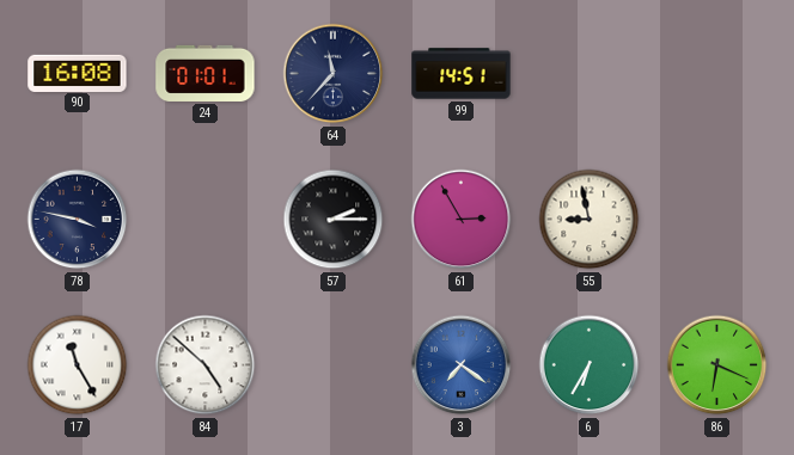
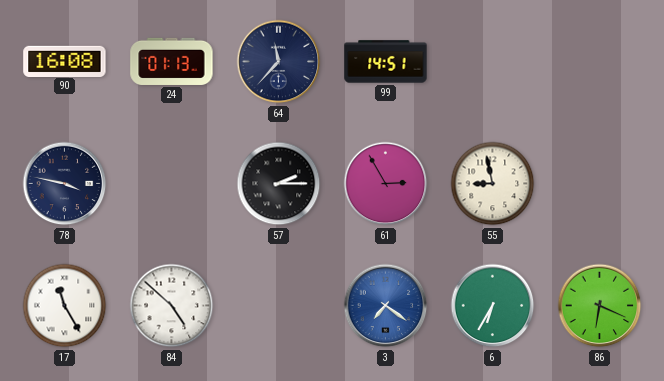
24: 01:01 -> 01:13
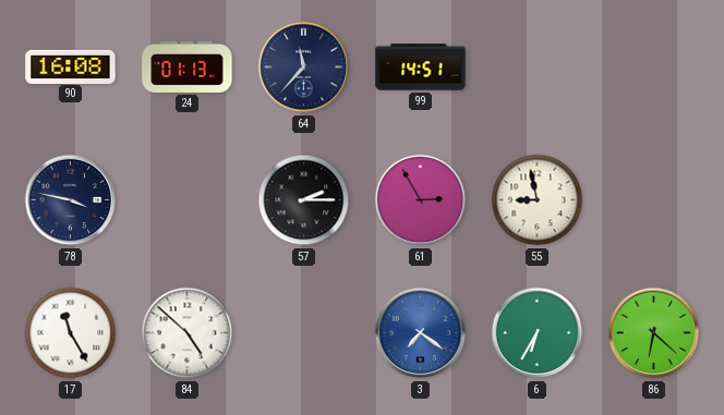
86: 6:19 -> 6:22
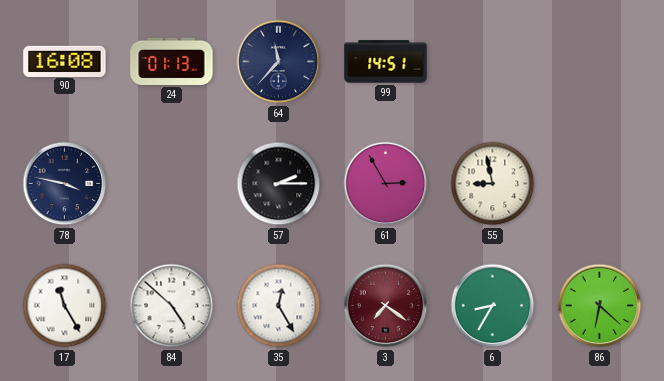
35: none -> 12:25
3 dial: blue -> burgundy
6: 6:35 -> 8:35
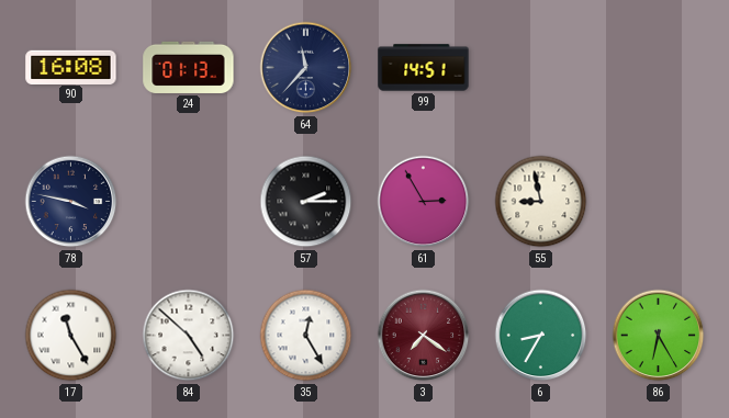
86: 6:22 -> 6:25
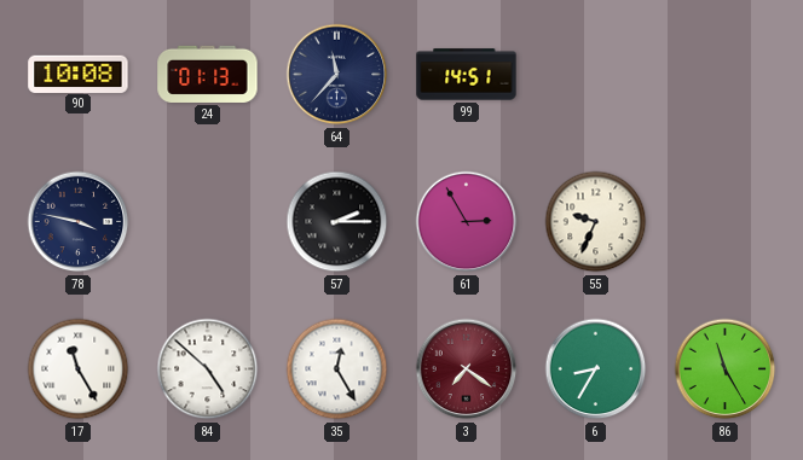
90: 16:08 -> 10:08
55: 8:58 -> 9:34
86: 6:25 -> 11:25
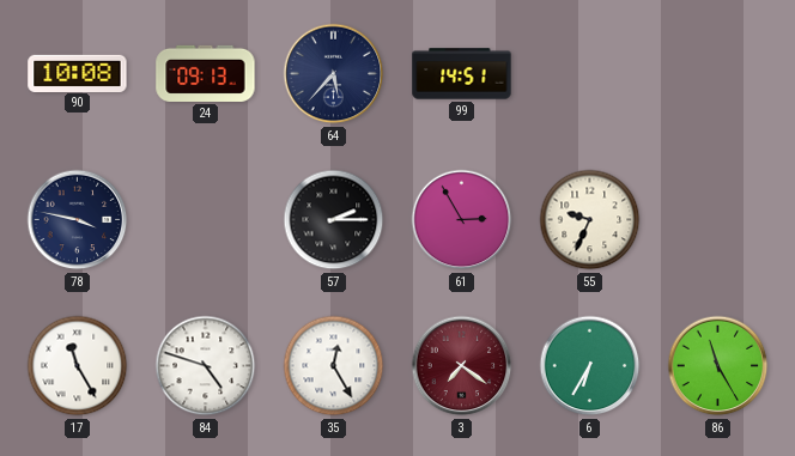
24: 01:13 -> 09:13
64: 11:37 -> 5:37
84: 4:52 -> 4:48
6: 8:35 -> 6:35
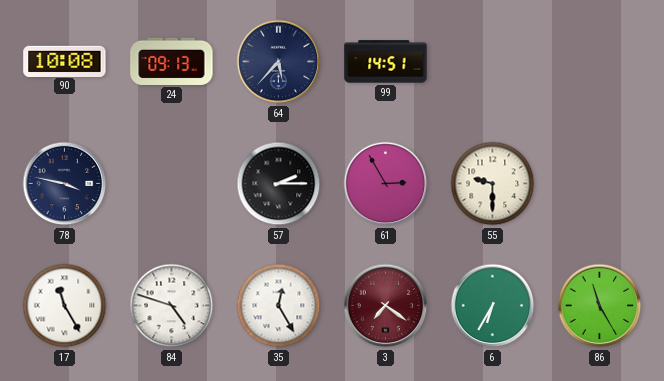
55: 9:34 -> 9:30
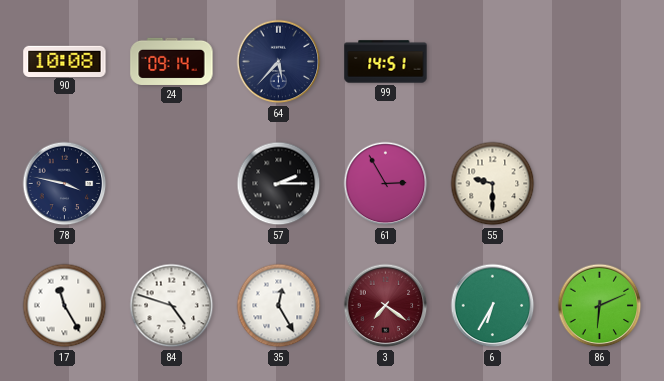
24: 09:13 -> 09:14
86: 11:25 -> 6:11
